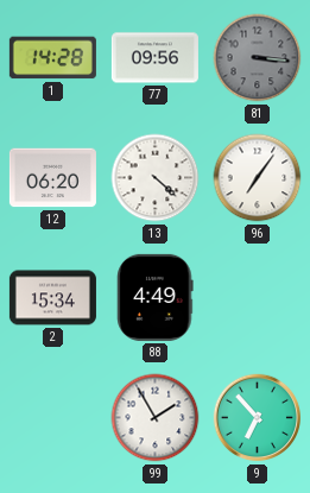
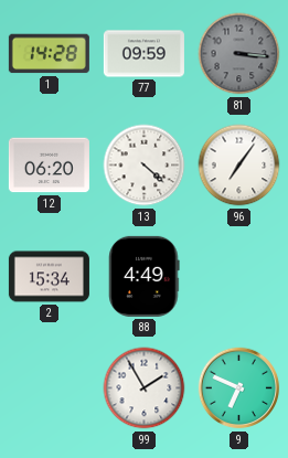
77: 09:56 -> 09:59
9: 6:53 -> 6:49
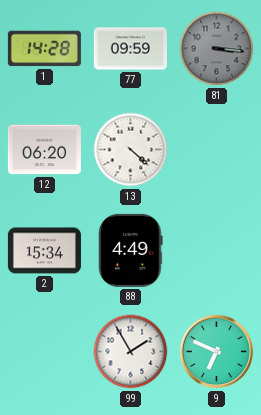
96: 7:06 -> none
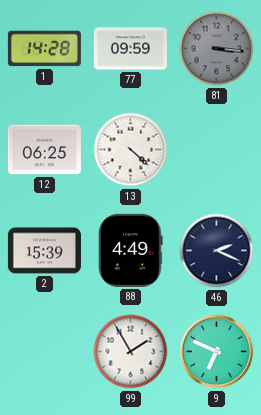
12: 06:20 -> 06:25
2: 15:34 -> 15:39
46: none -> 2:19
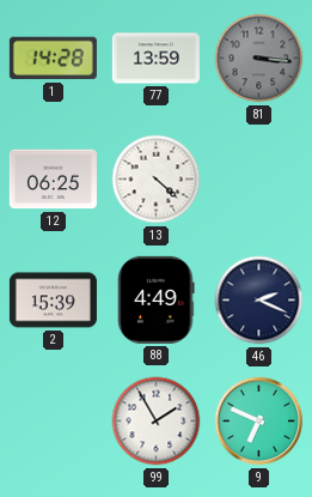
77: 09:59 -> 13:59
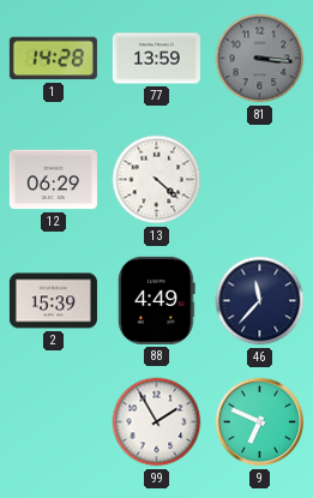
12: 06:25 -> 06:29
46: 2:19 -> 11:37
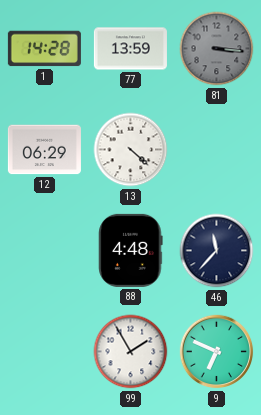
2: 15:39 -> none
88: 4:49 -> 4:48
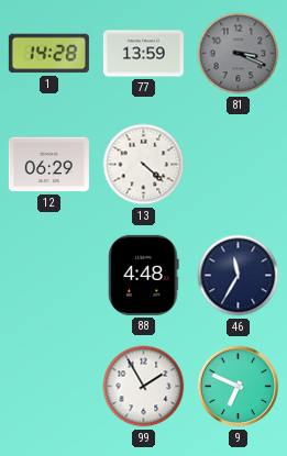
81: 3:16 -> 3:19
46: 11:37 -> 11:35
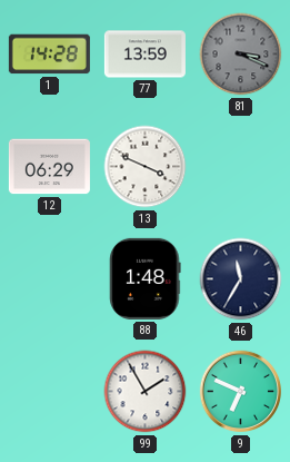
13: 4:22 -> 3:49
88: 4:48 -> 1:48
